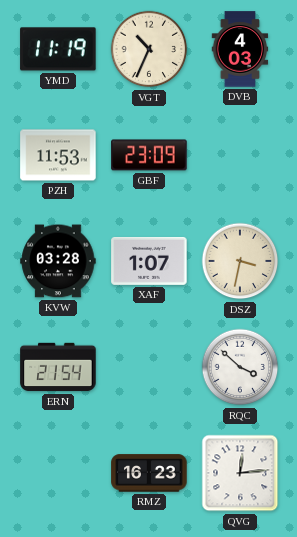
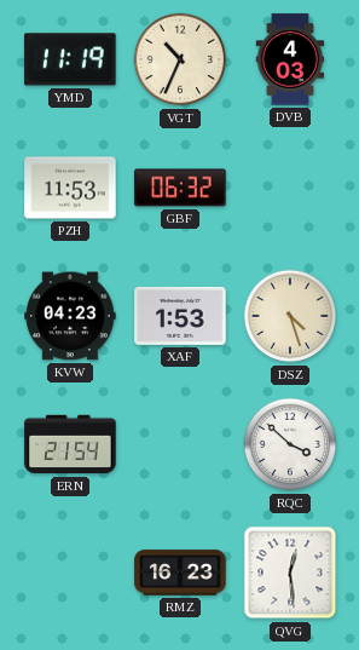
GBF: 23:09 -> 06:32
KVW: 03:28 -> 04:23
XAF: 1:07 -> 1:53
DSZ: 3:32 -> 4:27
QVG: 12:14 -> 12:29
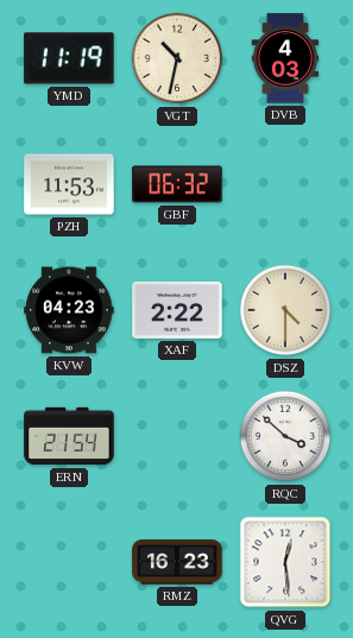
VGT: 10:34 -> 10:32
XAF: 1:53 -> 2:22
DSZ: 4:27 -> 4:30
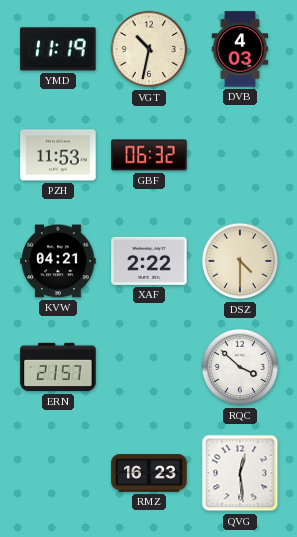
KVW: 04:23 -> 04:21
ERN: 21:54 -> 21:57
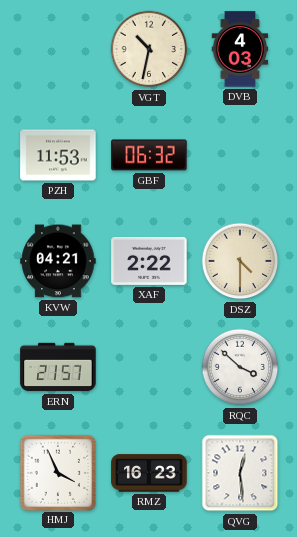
YMD: 11:19 -> none
HMJ: none -> 3:56
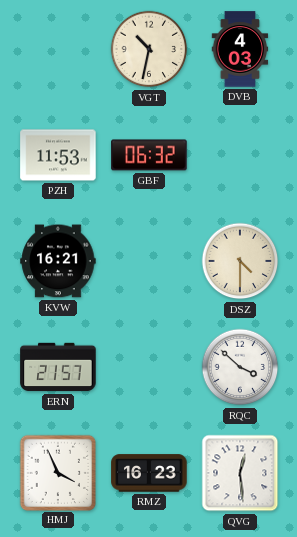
KVW: 04:21 -> 16:21
XAF: 2:22 -> none
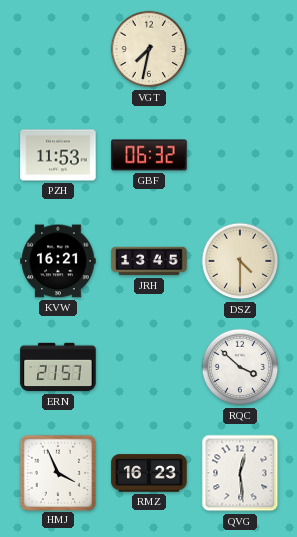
VGT: 10:32 -> 7:32
DVB: 4:03 -> none
JRH: none -> 13:45
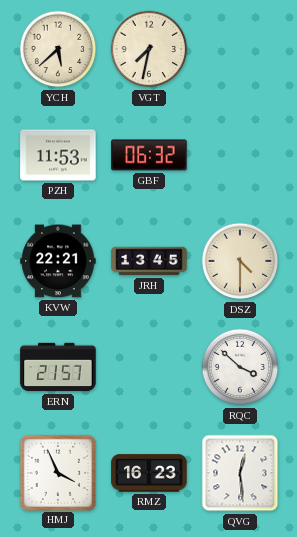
YCH: none -> 5:38
KVW: 16:21 -> 22:21
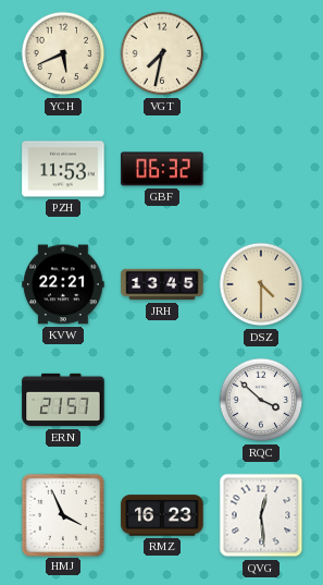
YCH: 5:38 -> 5:41
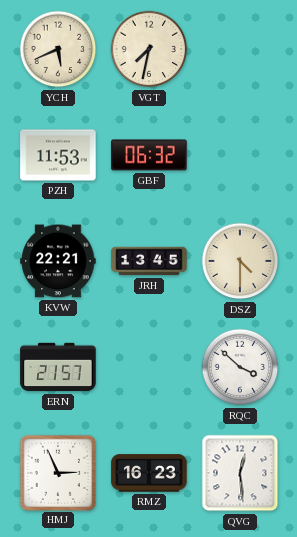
HMJ: 3:56 -> 2:56
